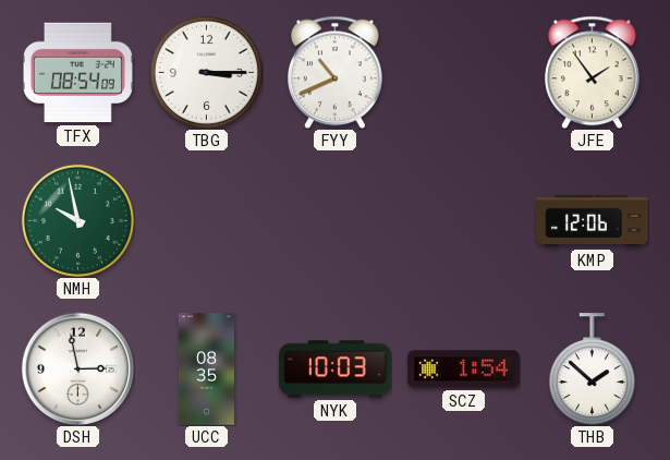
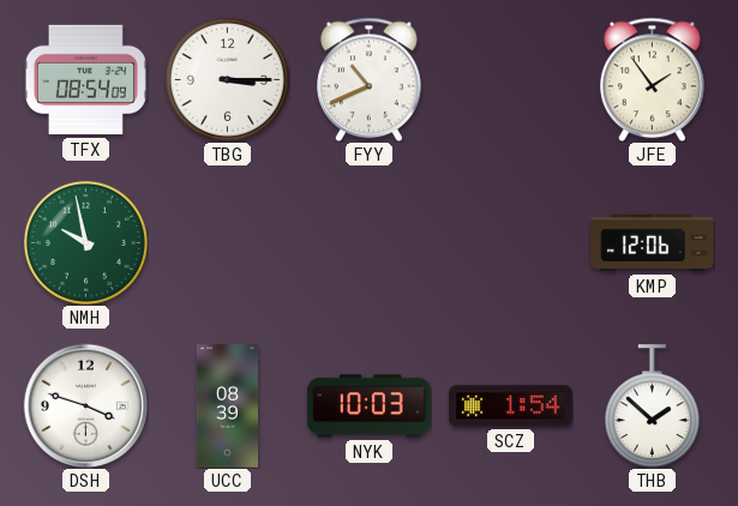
DSH: 2:58 -> 3:48
UCC: 08:35 -> 08:39
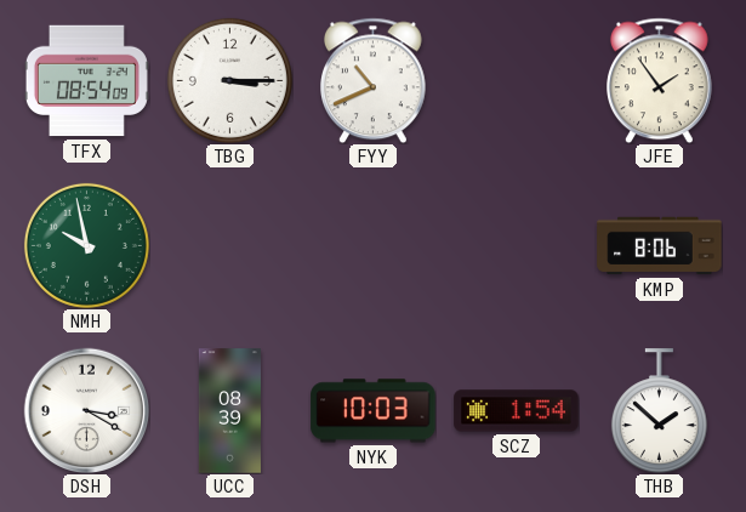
KMP: 12:06 -> 8:06
DSH: 3:48 -> 3:20
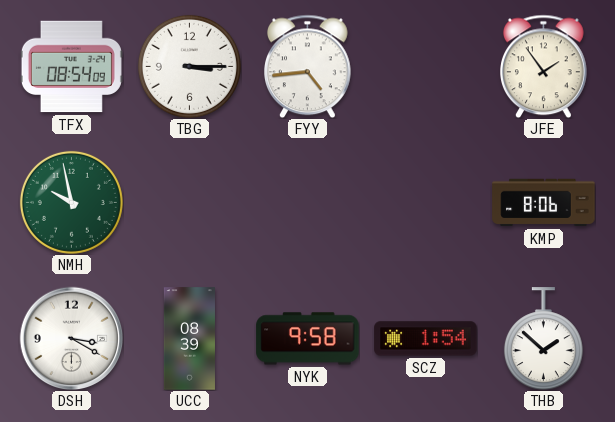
FYY: 10:41 -> 4:44
NYK: 10:03 -> 9:58
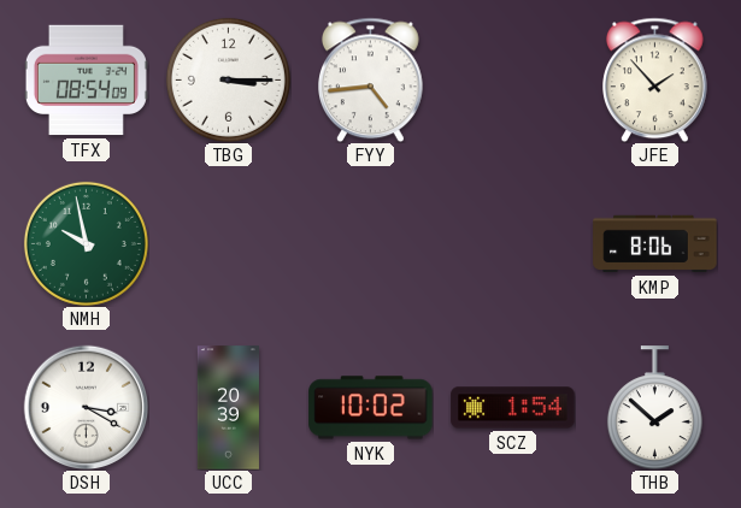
JFE: 1:54 -> 1:53
UCC: 08:39 -> 20:39
NYK: 9:58 -> 10:02
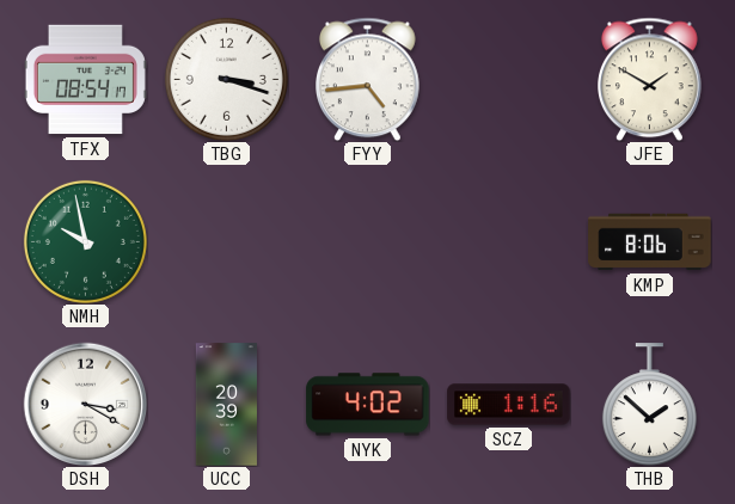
TFX: 08:54:09 -> 08:54:17
TBG: 3:15 -> 3:18
JFE: 1:53 -> 1:50
NYK: 10:02 -> 4:02
SCZ: 1:54 -> 1:16
